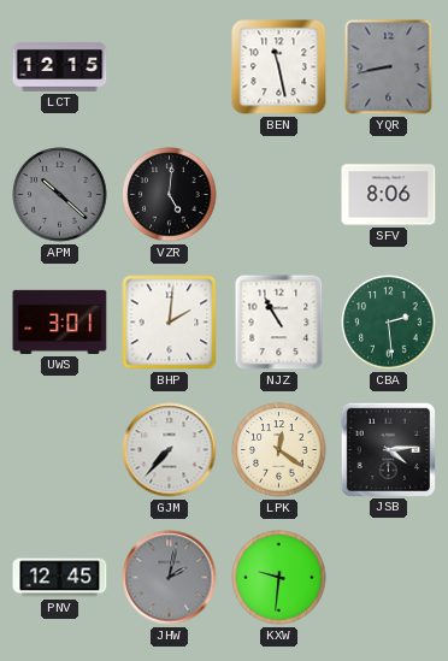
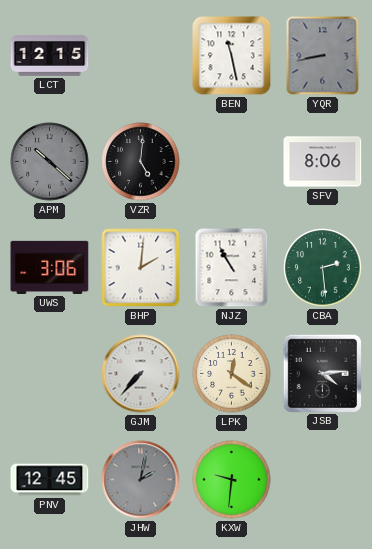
UWS: 3:01 -> 3:06
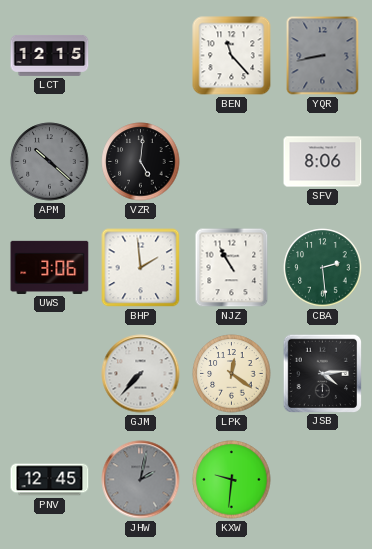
BEN: 11:28 -> 11:23
BHP: 2:01 -> 1:59
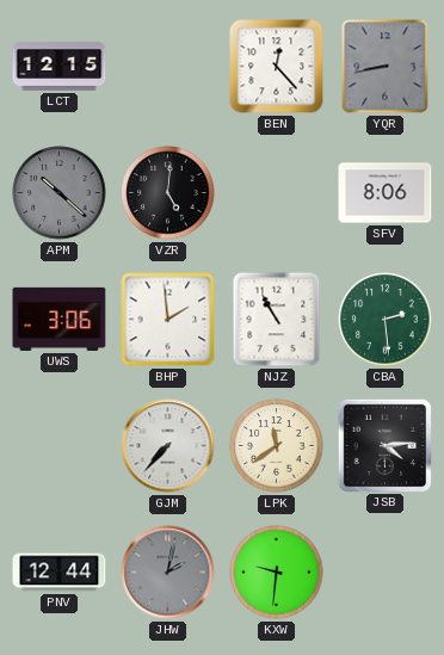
BEN: 11:23 -> 12:23
LPK: 12:21 -> 11:39
PNV: 12:45 -> 12:44
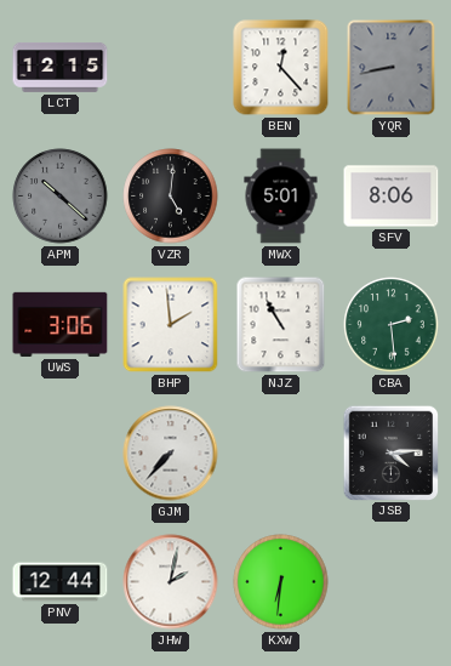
MWX: none -> 5:01
LPK: 11:39 -> none
JHW dial: grey -> white
KXW: 9:31 -> 6:31
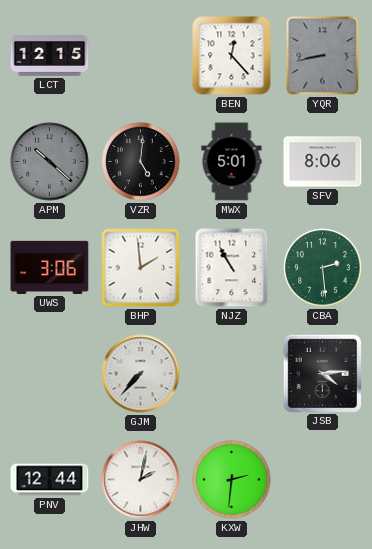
KXW: 6:31 -> 2:31
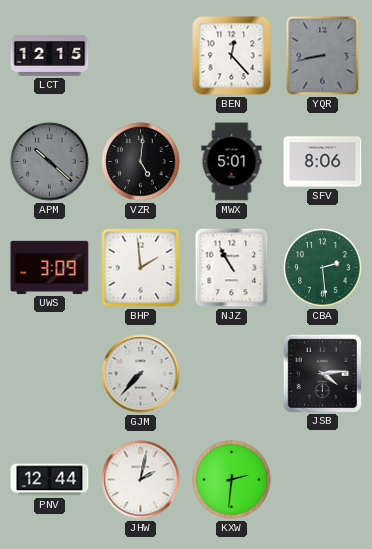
UWS: 3:06 -> 3:09
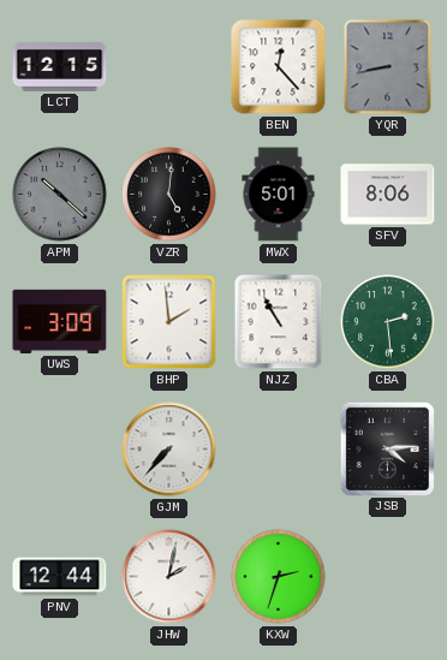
KXW: 2:31 -> 2:33
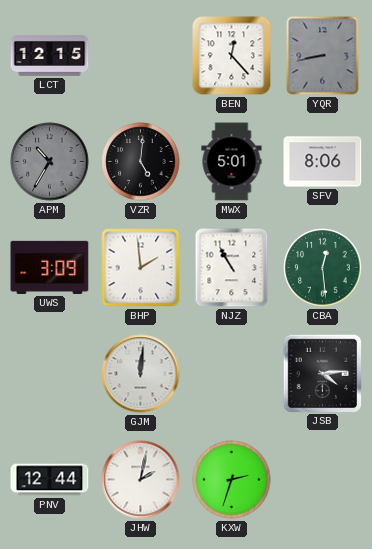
APM: 10:22 -> 10:35
CBA: 2:29 -> 12:29
GJM: 7:37 -> 12:01
